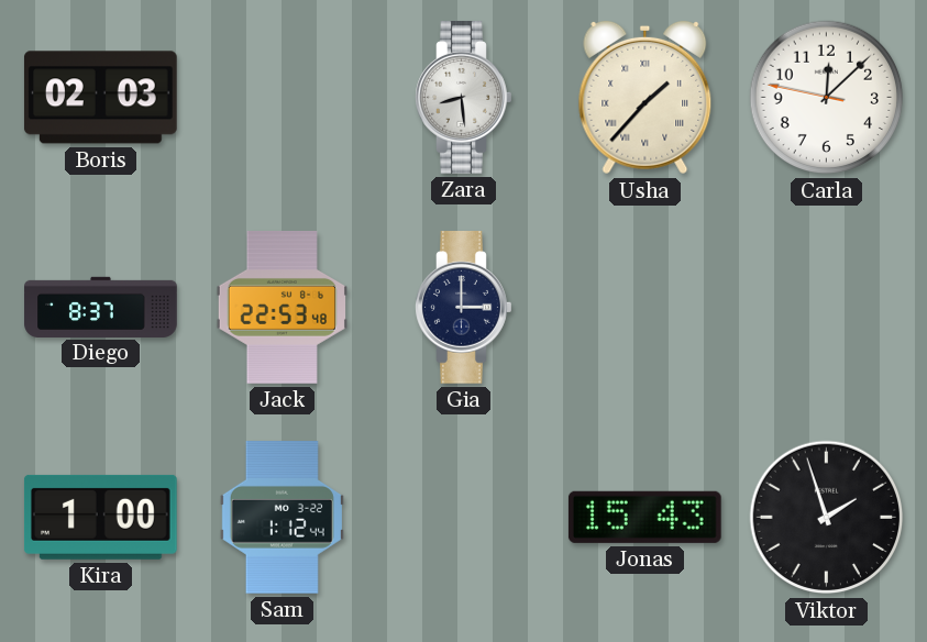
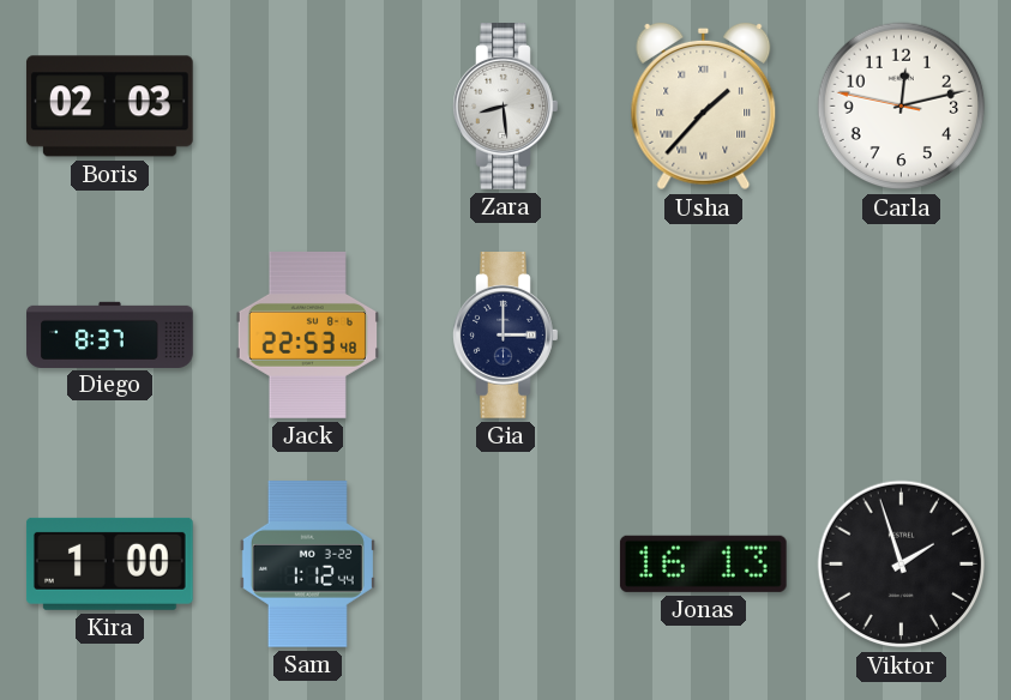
Carla: 12:07 -> 12:12
Jonas: 15:43 -> 16:13
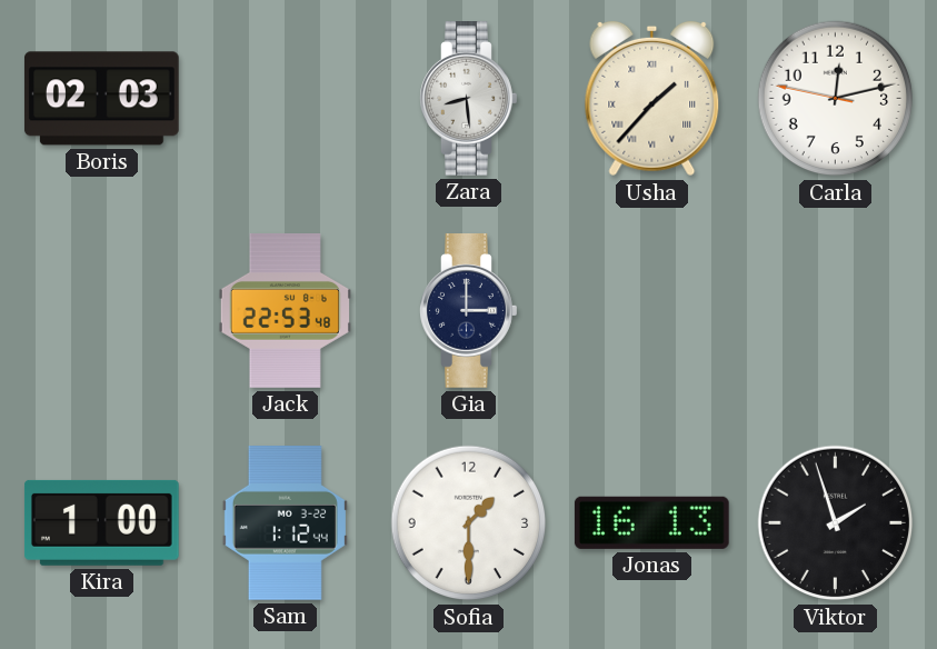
Diego: 8:37 -> none
Sofia: none -> 1:30
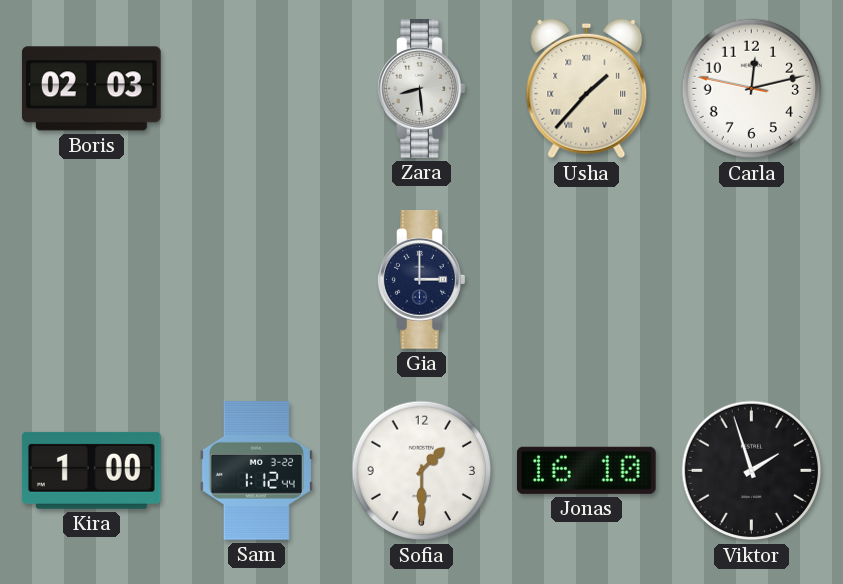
Jack: 22:53 -> none
Jonas: 16:13 -> 16:10
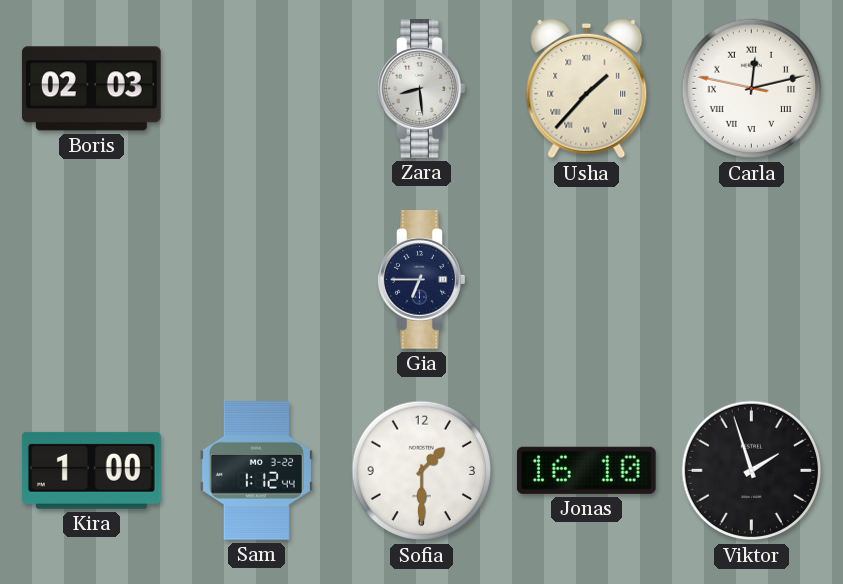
Carla numerals: Arabic -> Roman
Gia: 3:00 -> 6:45
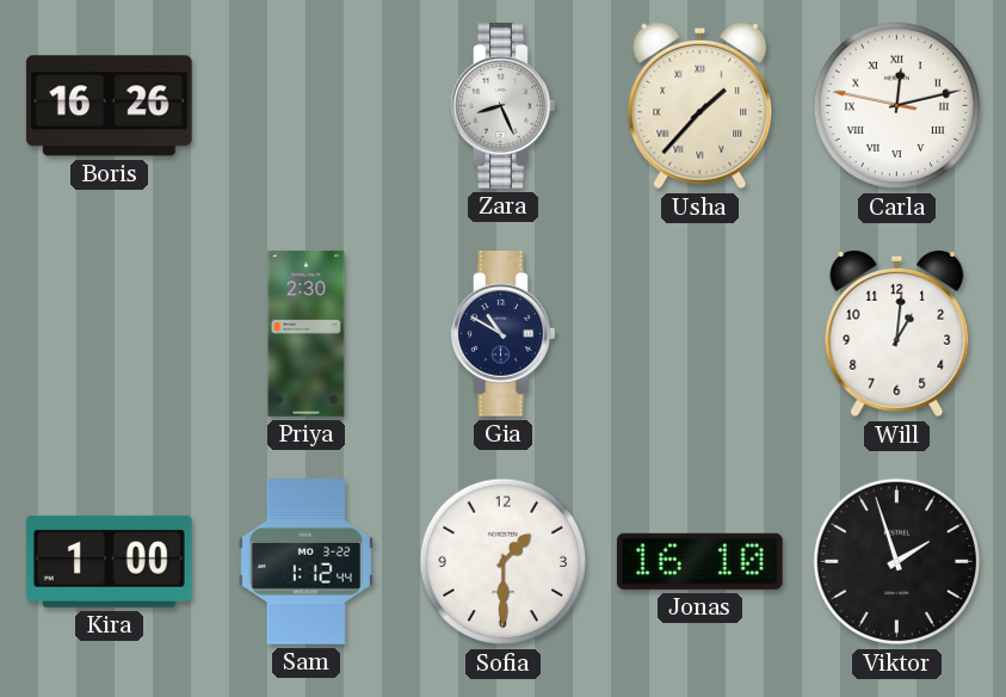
Boris: 02:03 -> 16:26
Zara: 8:29 -> 8:26
Priya: none -> 2:30
Gia: 6:45 -> 10:50
Will: none -> 1:01
